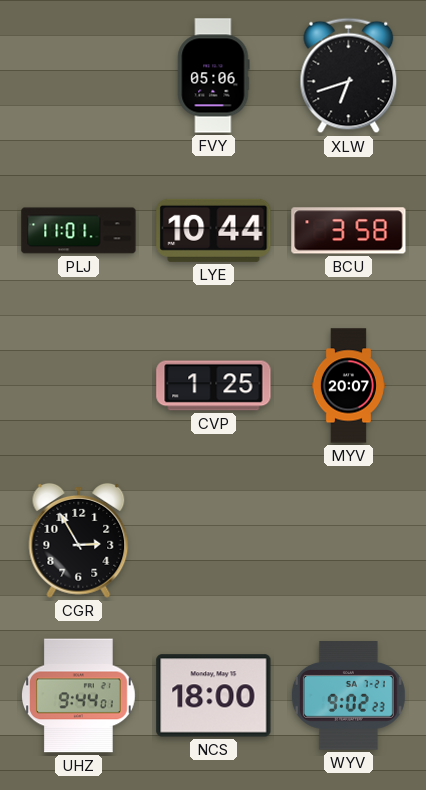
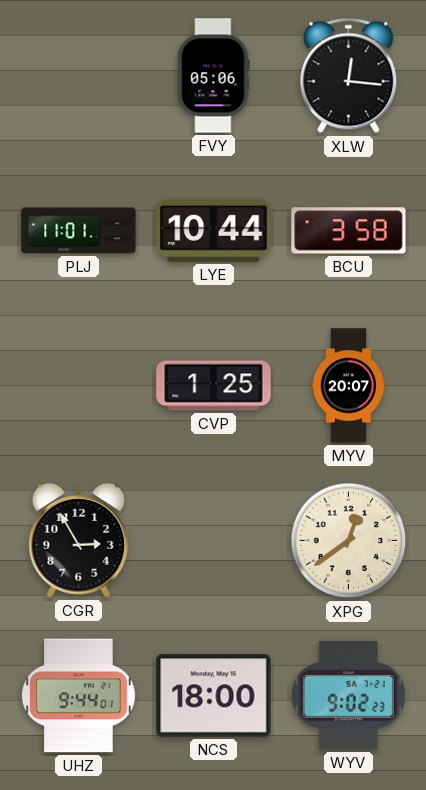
XLW: 6:42 -> 12:16
XPG: none -> 12:39
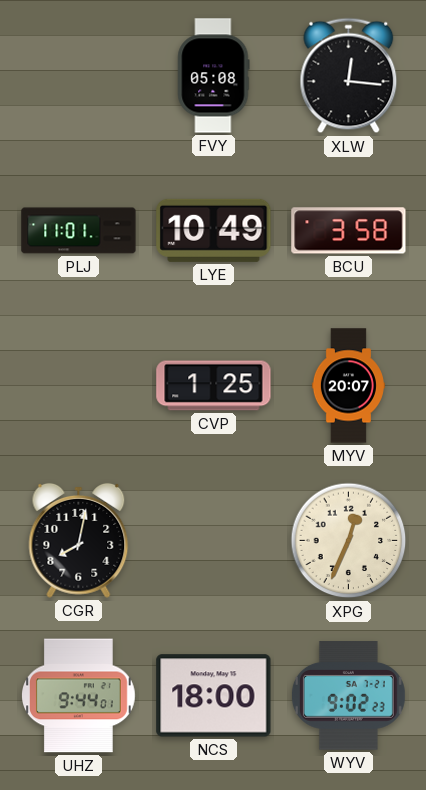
FVY: 05:06 -> 05:08
LYE: 10:44 -> 10:49
CGR: 2:55 -> 8:02
XPG: 12:39 -> 12:34
